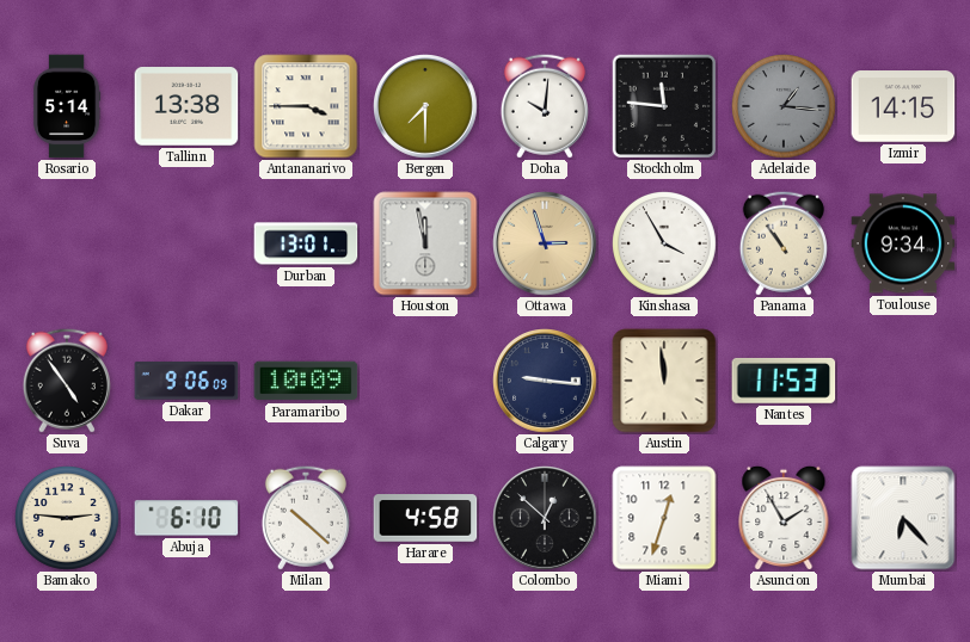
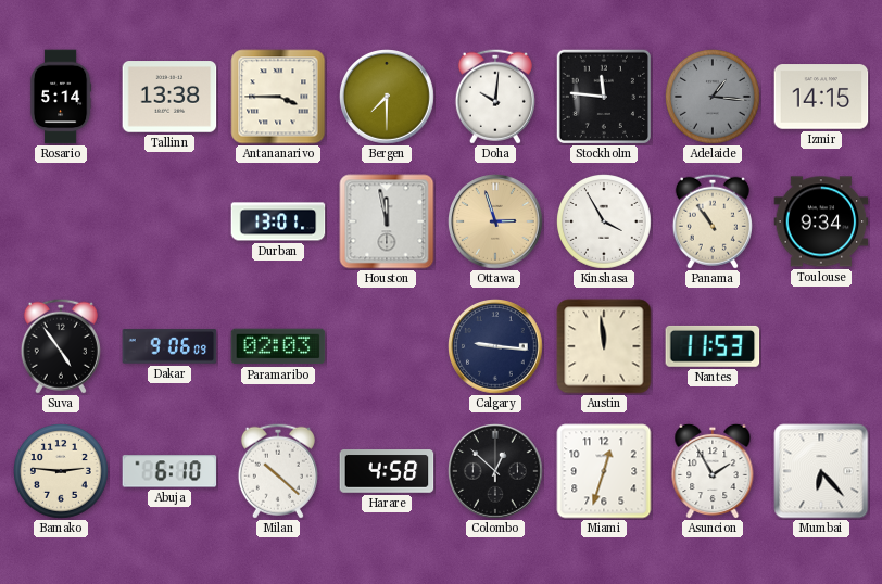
Paramaribo: 10:09 -> 02:03
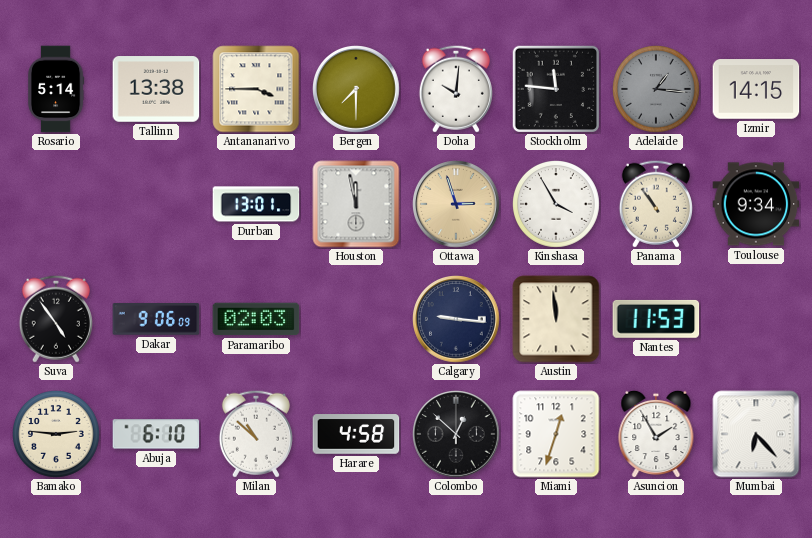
Milan: 10:22 -> 10:52
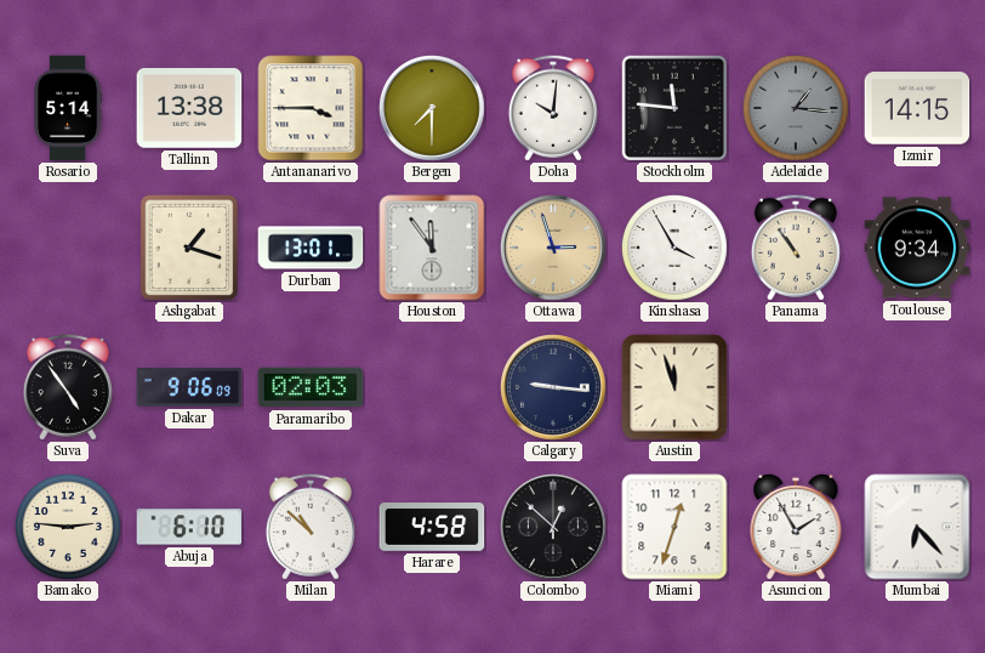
Ashgabat: none -> 1:18
Houston: 11:58 -> 11:54
Austin: 11:59 -> 11:57
Nantes: 11:53 -> none
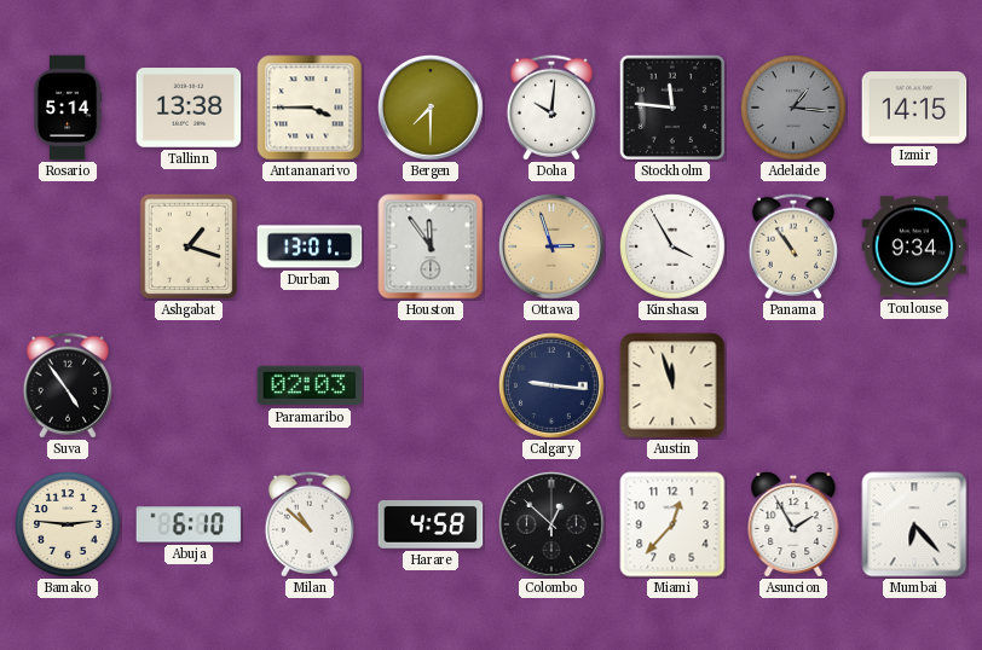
Dakar: 9:06 -> none
Miami: 12:33 -> 12:37
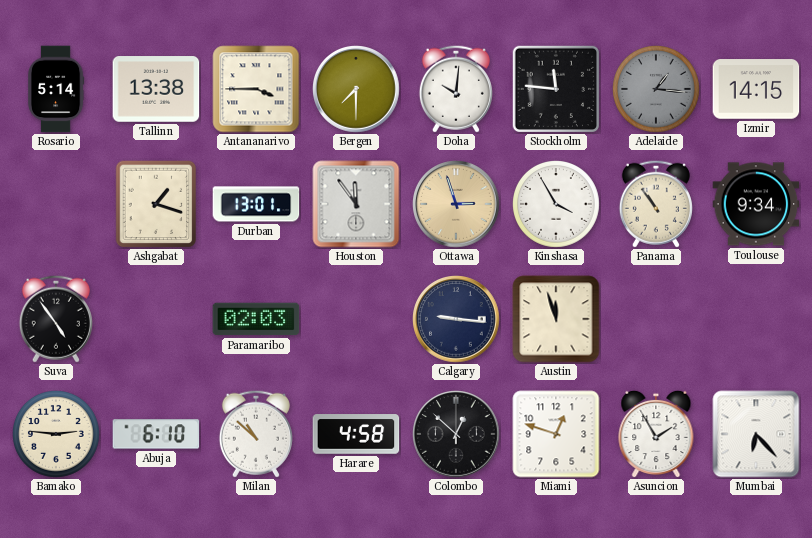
Miami: 12:37 -> 12:48
